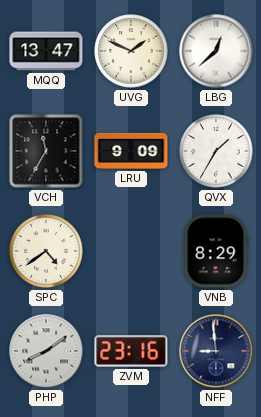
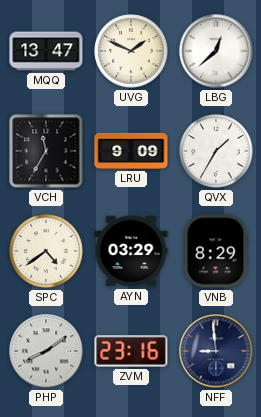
AYN: none -> 03:29
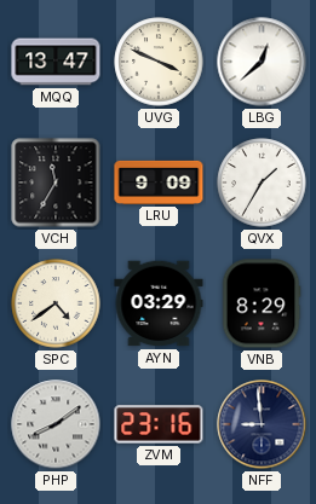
UVG: 1:49 -> 3:49
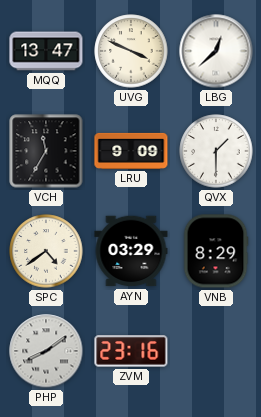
QVX: 1:35 -> 1:30
NFF: 8:59 -> none
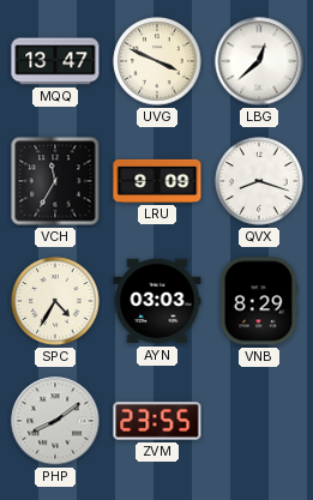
QVX: 1:30 -> 8:18
SPC: 4:39 -> 4:35
AYN: 03:29 -> 03:03
ZVM: 23:16 -> 23:55
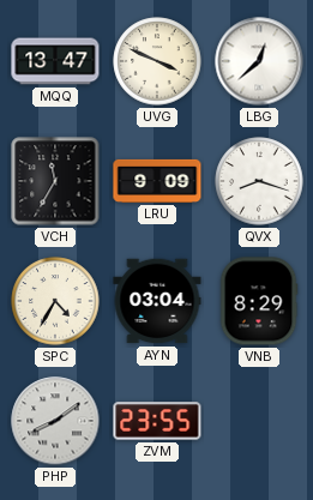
AYN: 03:03 -> 03:04
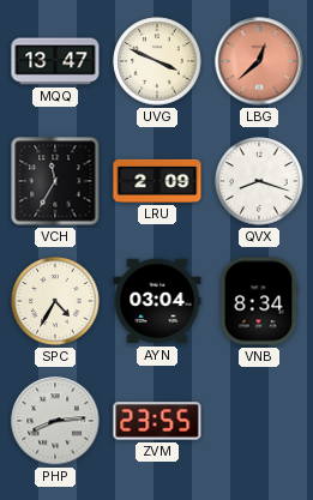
LBG dial: white -> salmon
LRU: 9:09 -> 2:09
VNB: 8:29 -> 8:34
PHP: 8:09 -> 8:14
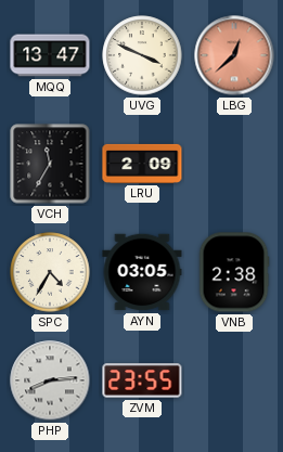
QVX: 8:18 -> none
AYN: 03:04 -> 03:05
VNB: 8:34 -> 2:38
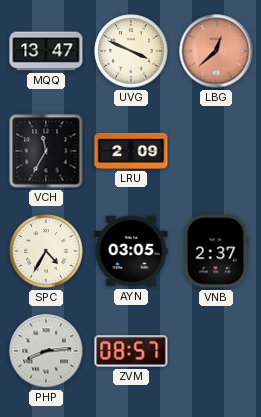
VNB: 2:38 -> 2:37
ZVM: 23:55 -> 08:57
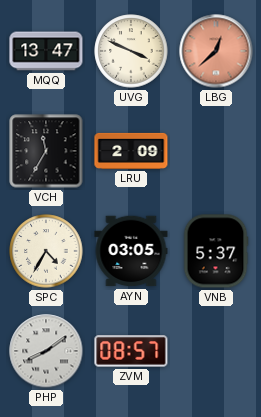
VNB: 2:37 -> 5:37
PHP: 8:14 -> 8:09
